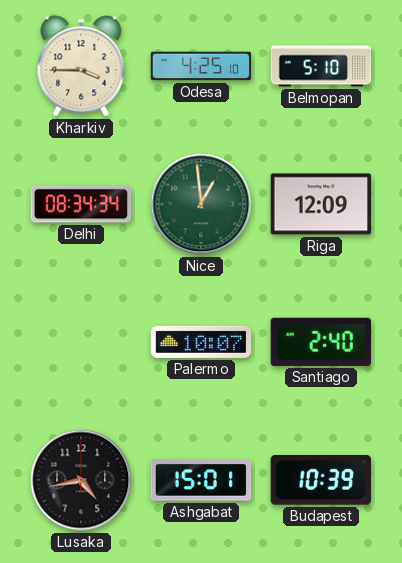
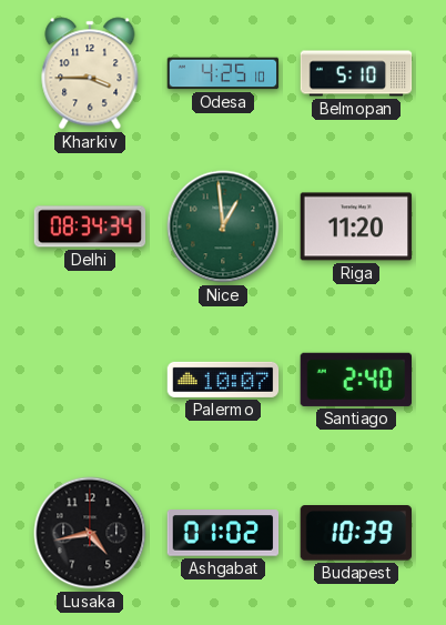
Riga: 12:09 -> 11:20
Ashgabat: 15:01 -> 01:02
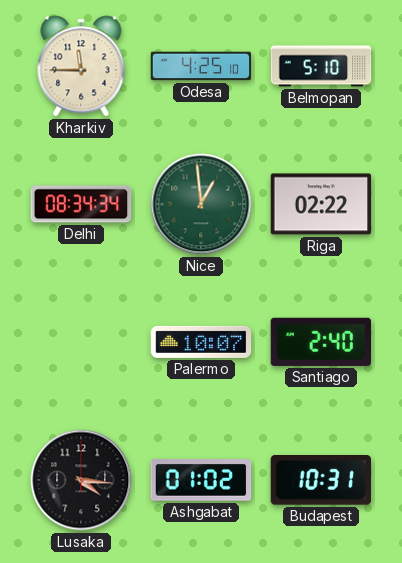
Kharkiv: 3:45 -> 11:45
Riga: 11:20 -> 02:22
Lusaka: 4:43 -> 4:16
Budapest: 10:39 -> 10:31
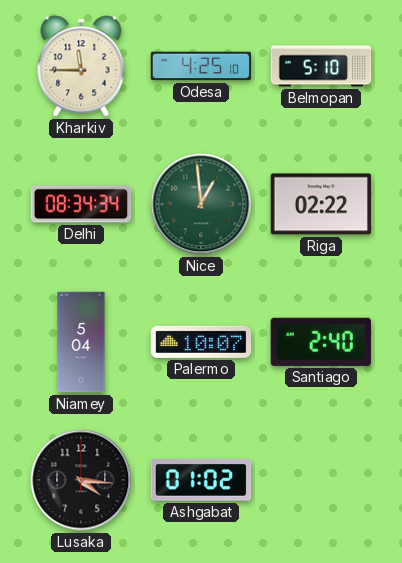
Niamey: none -> 5:04
Budapest: 10:31 -> none
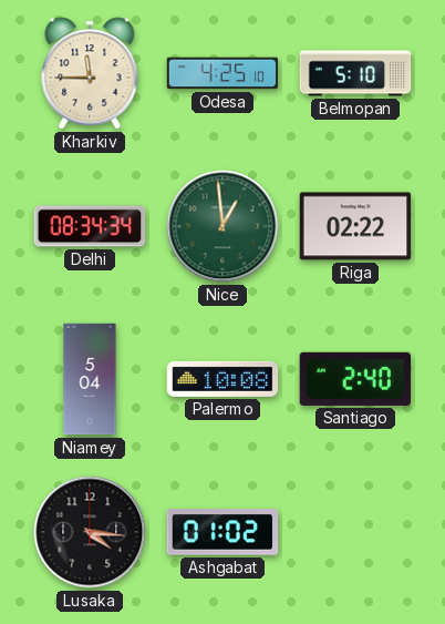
Palermo: 10:07 -> 10:08
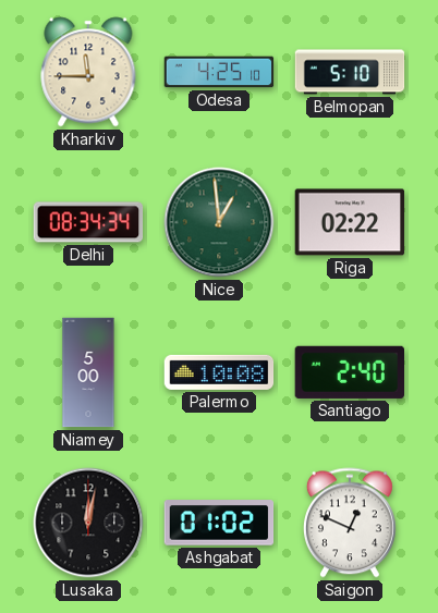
Niamey: 5:04 -> 5:00
Lusaka: 4:16 -> 12:02
Saigon: none -> 12:49
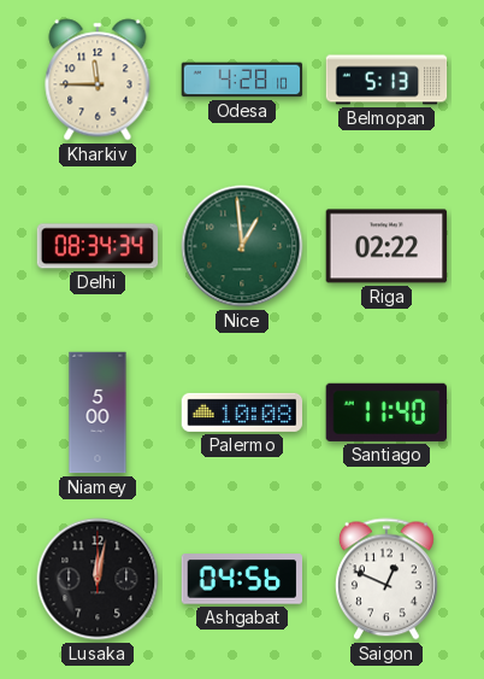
Odesa: 4:25 -> 4:28
Belmopan: 5:10 -> 5:13
Santiago: 2:40 -> 11:40
Ashgabat: 01:02 -> 04:56
